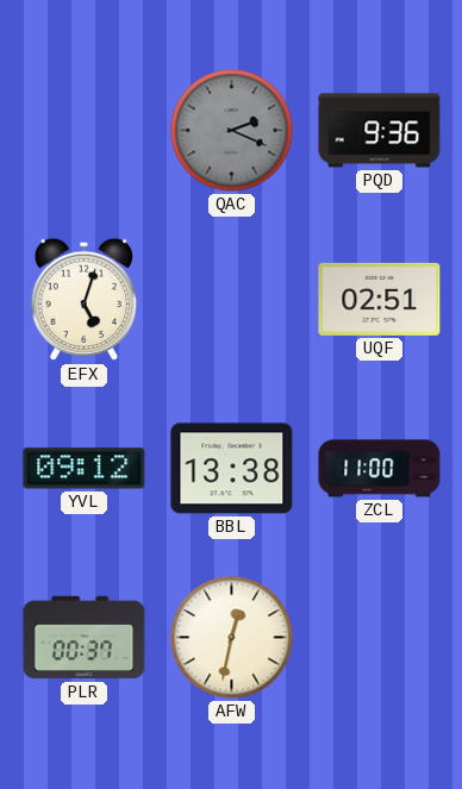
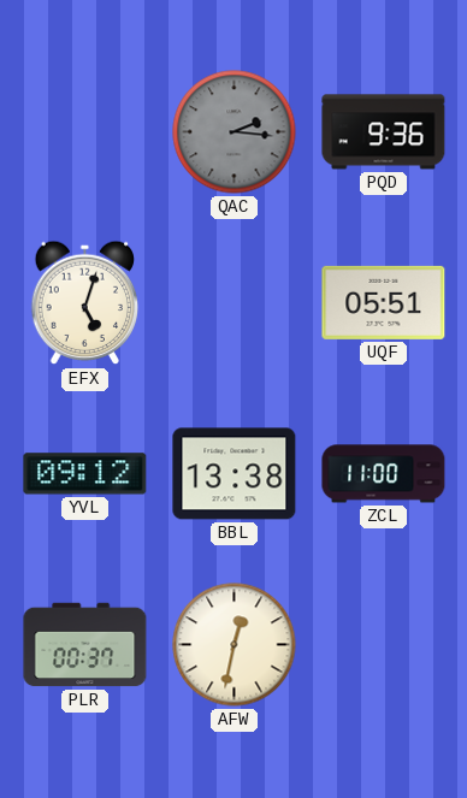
QAC: 2:19 -> 2:16
UQF: 02:51 -> 05:51
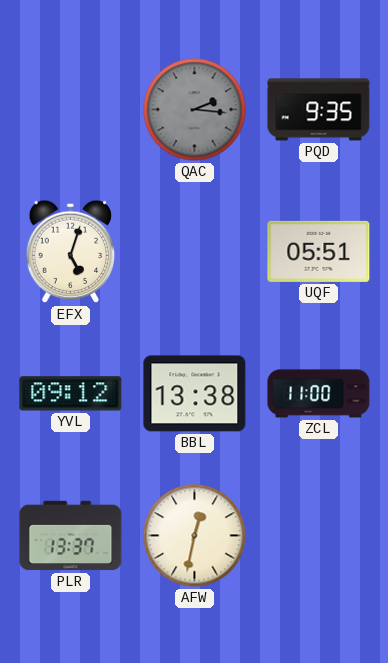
PQD: 9:36 -> 9:35
PLR: 00:37 -> 13:37
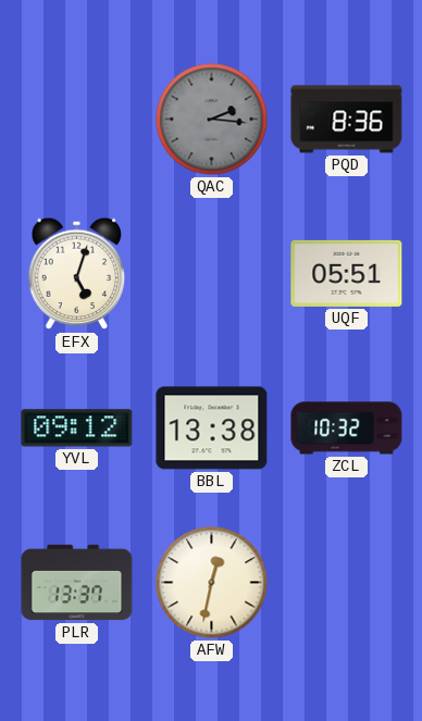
PQD: 9:35 -> 8:36
ZCL: 11:00 -> 10:32
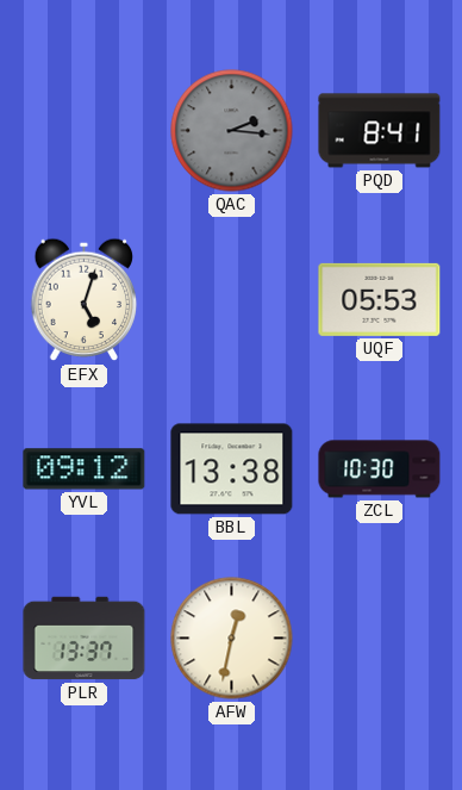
PQD: 8:36 -> 8:41
UQF: 05:51 -> 05:53
ZCL: 10:32 -> 10:30
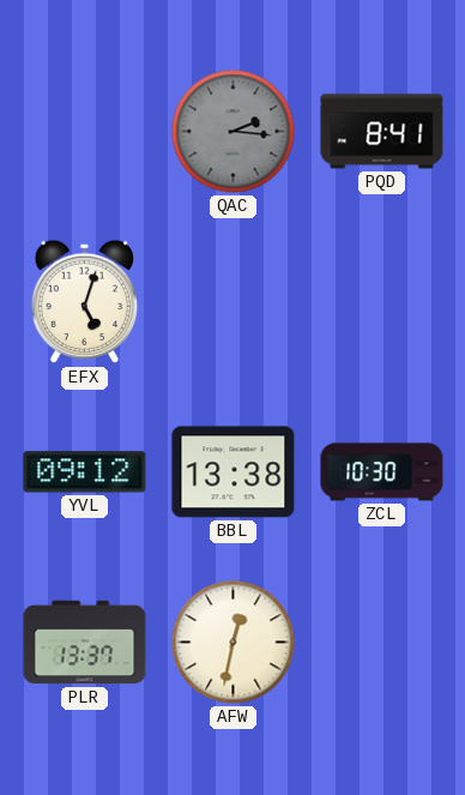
UQF: 05:53 -> none
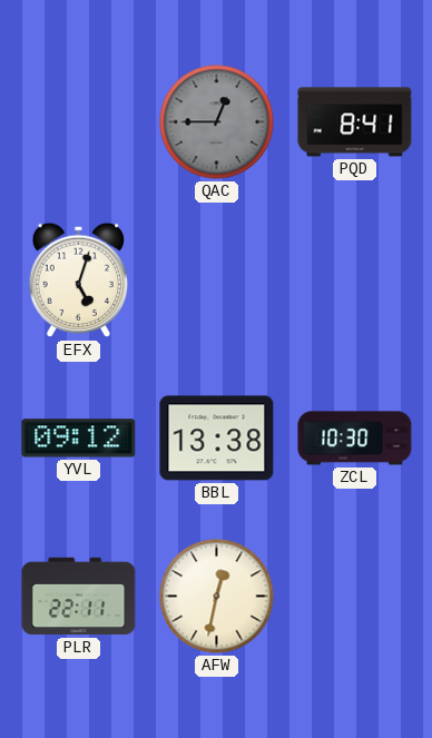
QAC: 2:16 -> 12:45
PLR: 13:37 -> 22:11
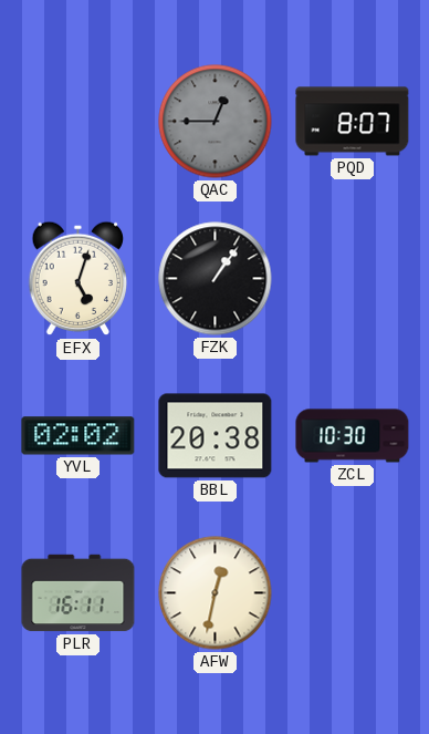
PQD: 8:41 -> 8:07
FZK: none -> 1:06
YVL: 09:12 -> 02:02
BBL: 13:38 -> 20:38
PLR: 22:11 -> 16:11
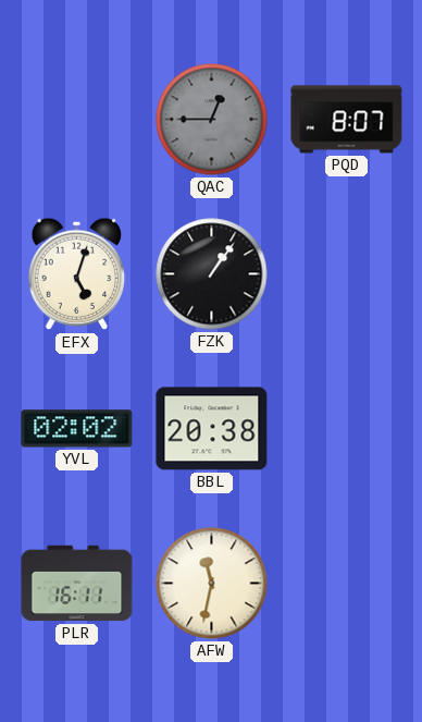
ZCL: 10:30 -> none
AFW: 12:32 -> 11:32
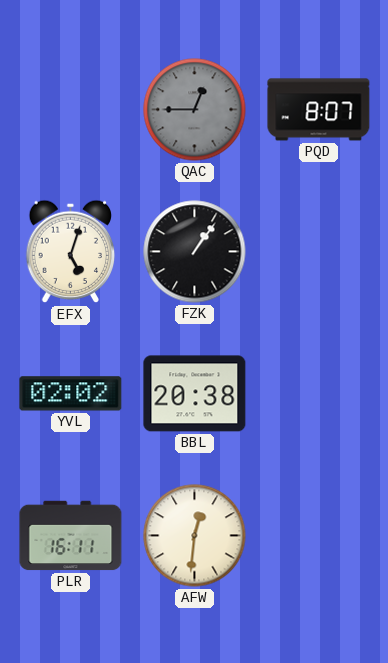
AFW: 11:32 -> 12:31
